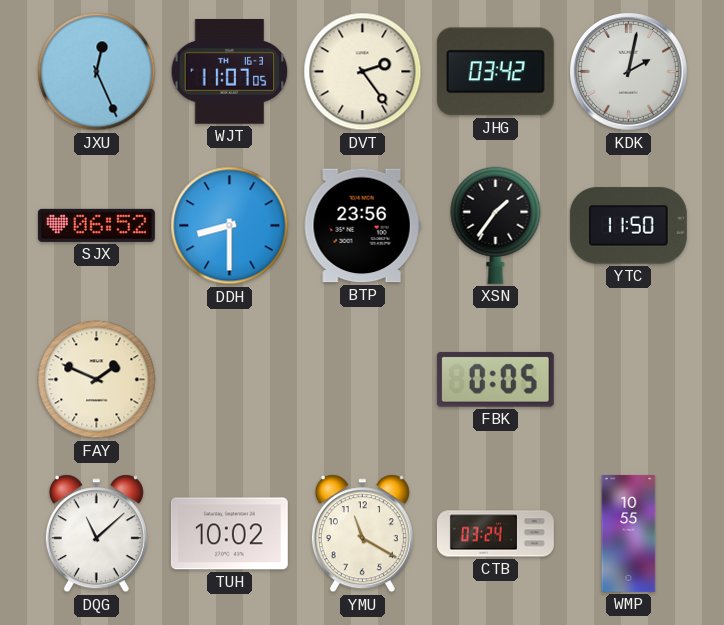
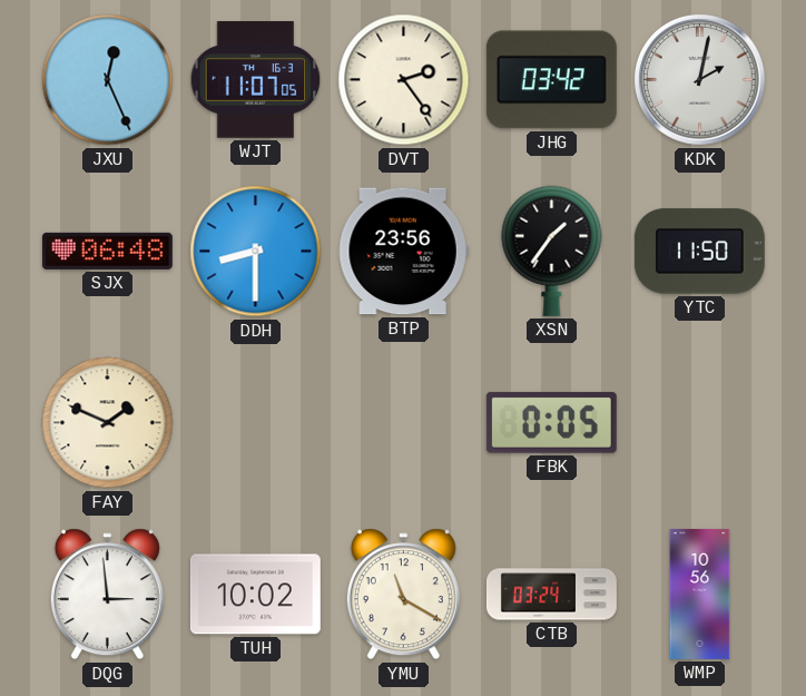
SJX: 06:52 -> 06:48
DQG: 11:08 -> 2:59
WMP: 10:55 -> 10:56
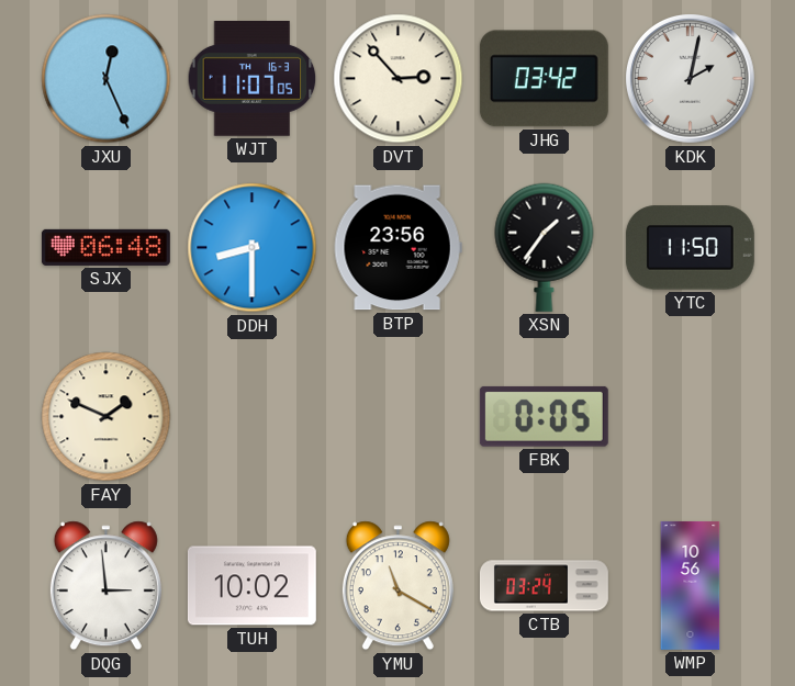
DVT: 2:24 -> 2:53
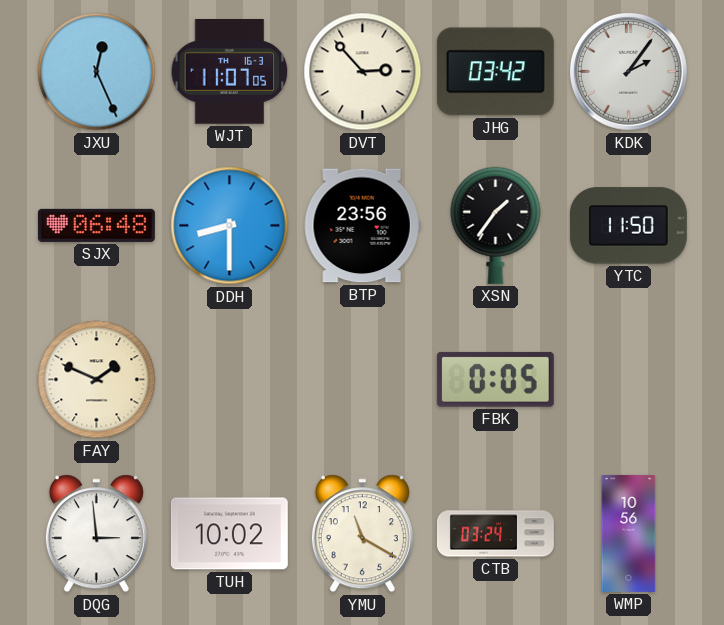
KDK: 2:02 -> 2:06
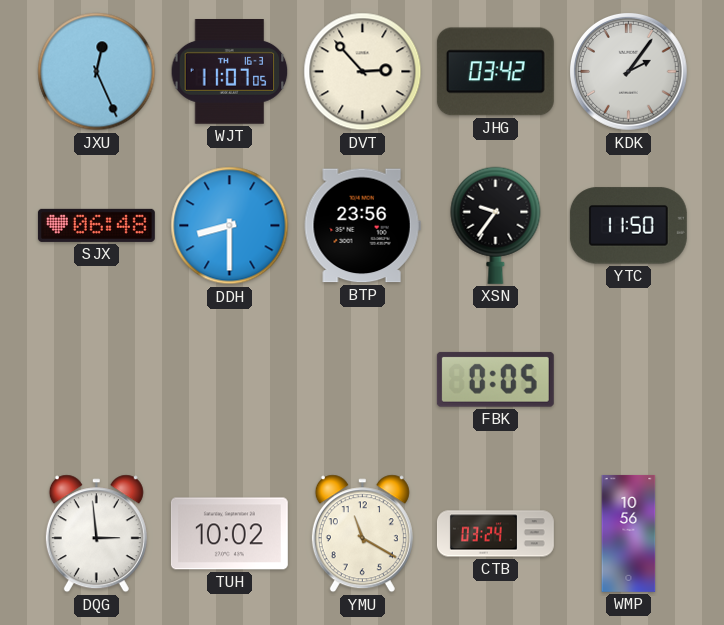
XSN: 1:36 -> 9:36
FAY: 1:49 -> none
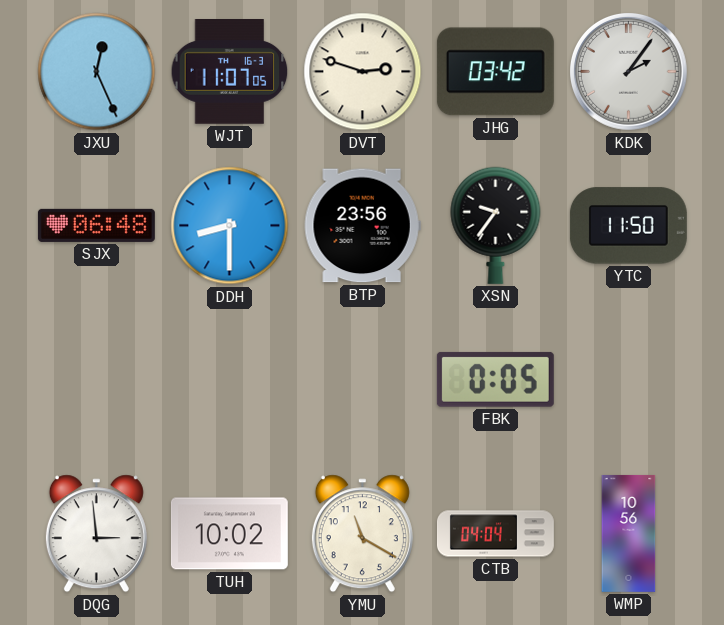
DVT: 2:53 -> 2:48
CTB: 03:24 -> 04:04
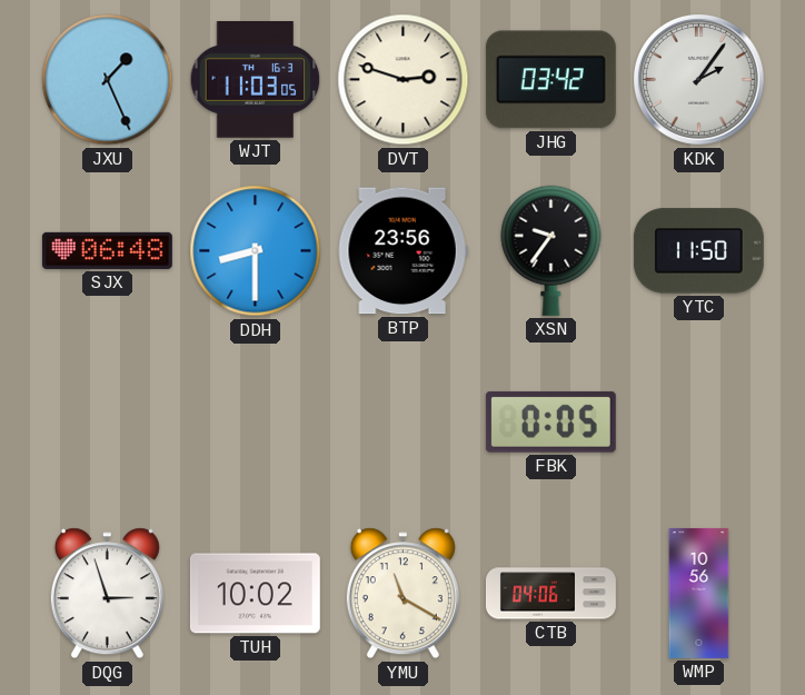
JXU: 12:26 -> 1:26
WJT: 11:07 -> 11:03
DQG: 2:59 -> 2:57
CTB: 04:04 -> 04:06
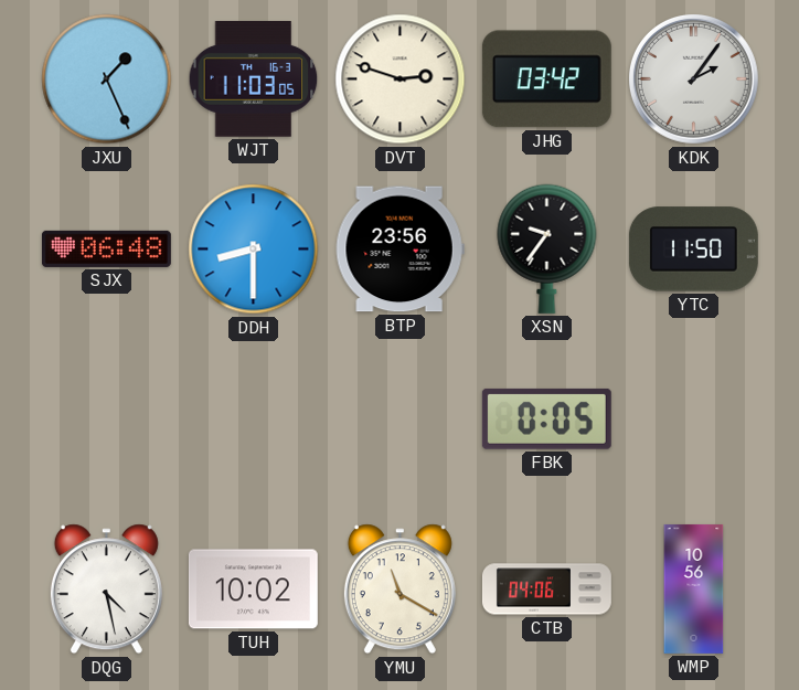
DQG: 2:57 -> 4:28
